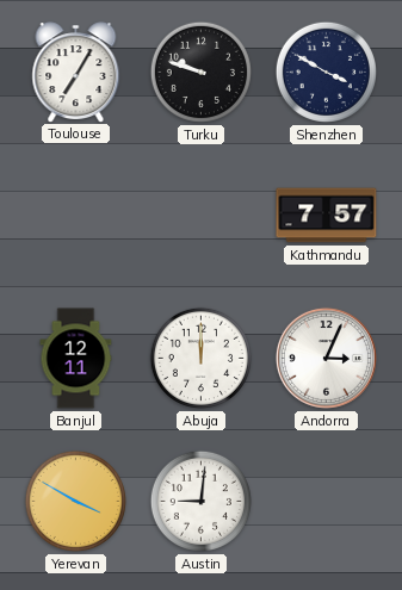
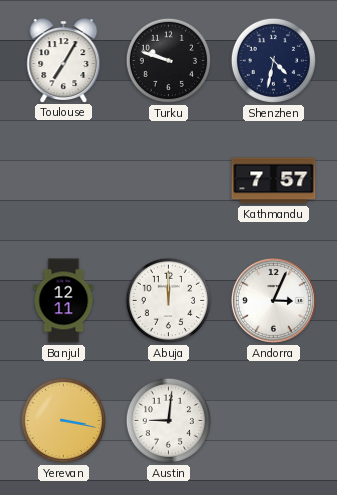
Shenzhen: 3:50 -> 4:32
Yerevan: 3:50 -> 3:17
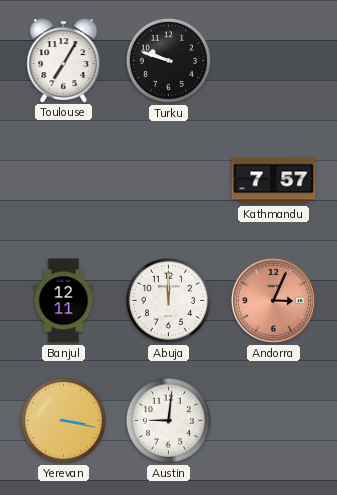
Shenzhen: 4:32 -> none
Andorra dial: white -> salmon
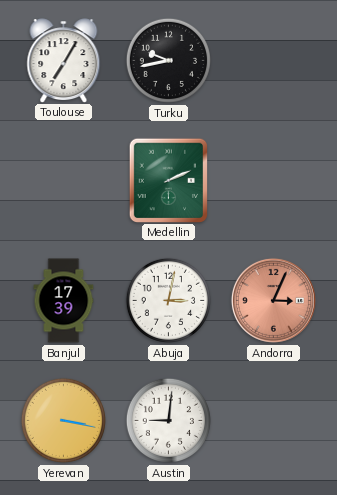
Turku: 9:48 -> 9:43
Medellin: none -> 2:11
Kathmandu: 7:57 -> none
Banjul: 12:11 -> 17:39
Abuja: 12:00 -> 3:02
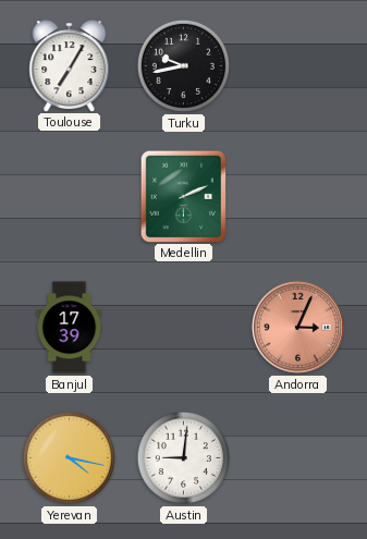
Abuja: 3:02 -> none
Yerevan: 3:17 -> 4:17
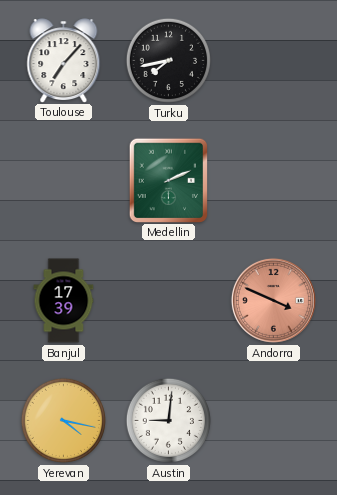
Toulouse: 7:05 -> 7:07
Turku: 9:43 -> 7:43
Andorra: 3:04 -> 3:49
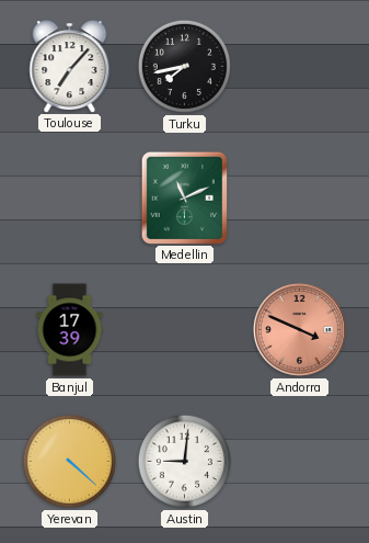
Medellin: 2:11 -> 11:11
Yerevan: 4:17 -> 4:22
